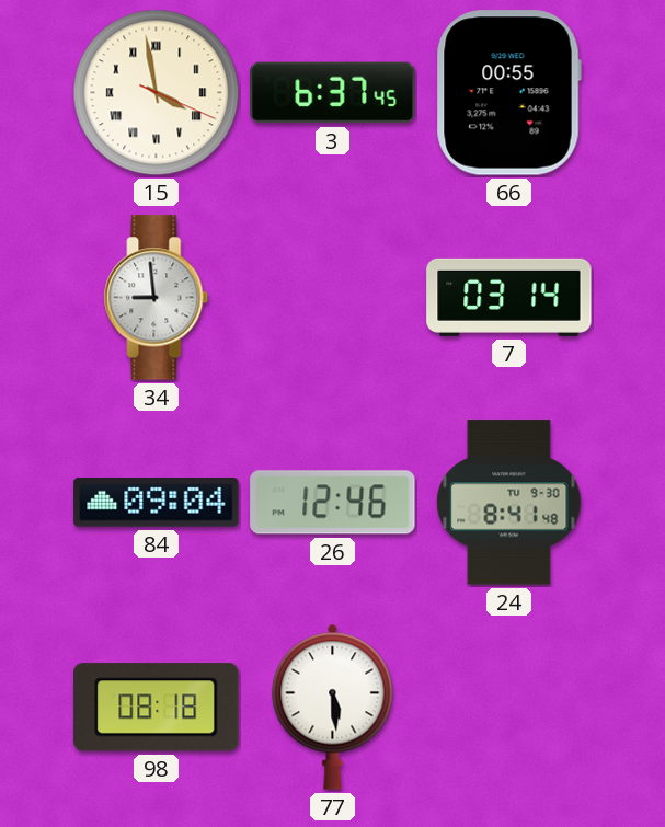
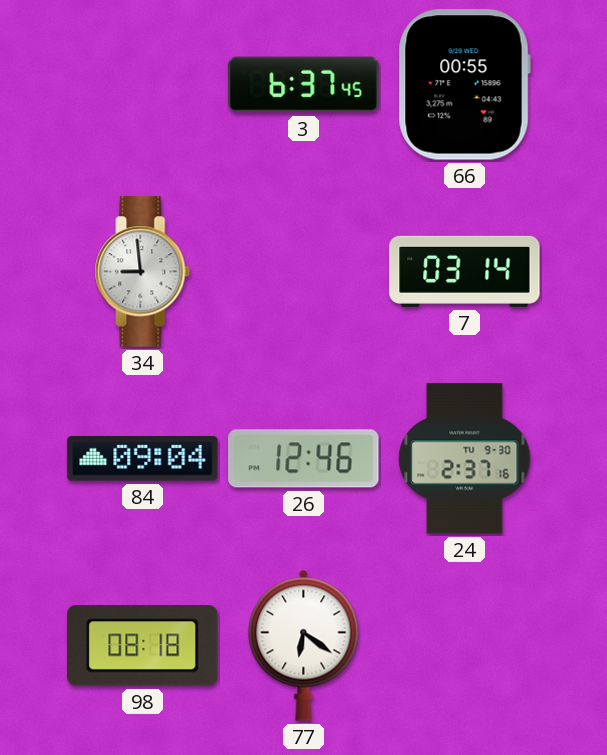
15: 3:58 -> none
24: 8:41 -> 2:37
77: 5:29 -> 6:21
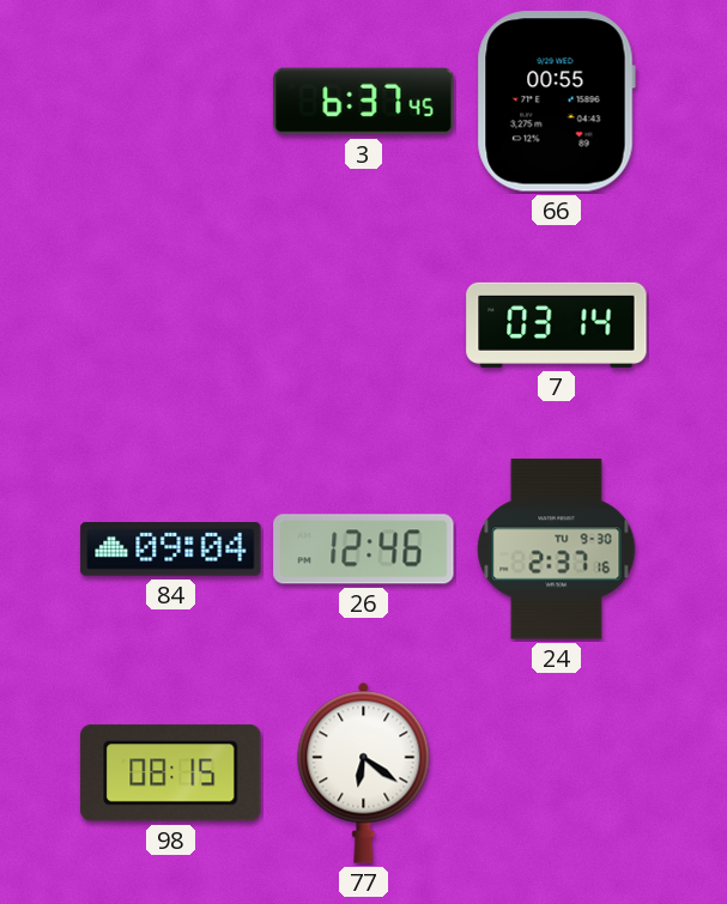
34: 8:59 -> none
98: 08:18 -> 08:15
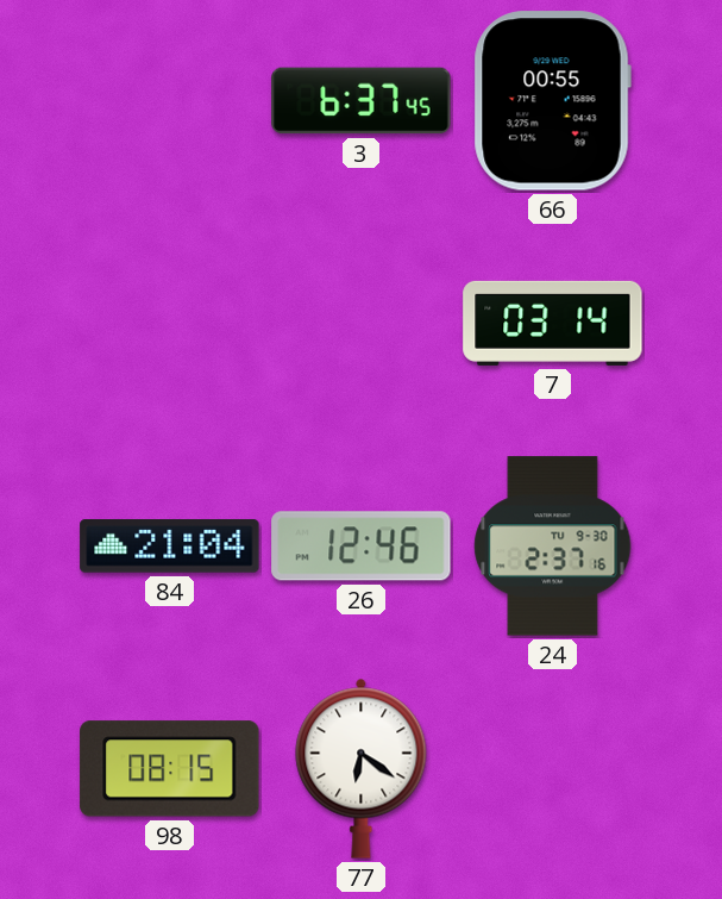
84: 09:04 -> 21:04
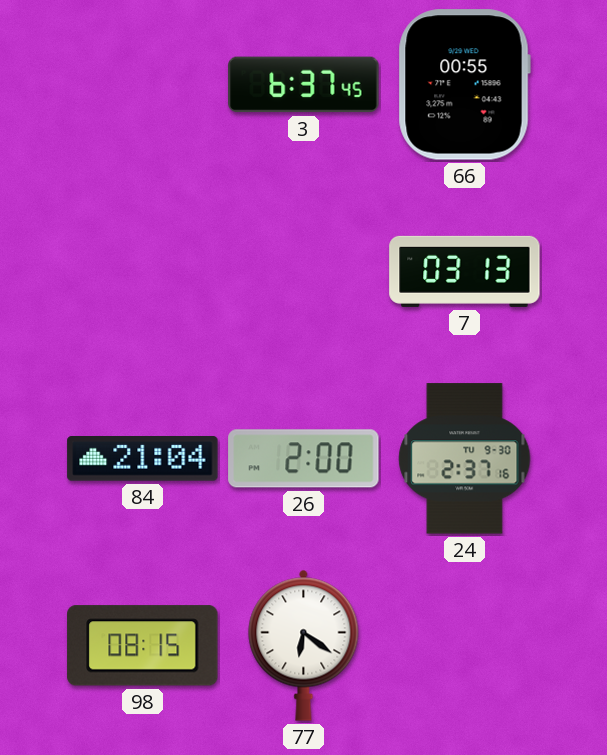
7: 03:14 -> 03:13
26: 12:46 -> 2:00
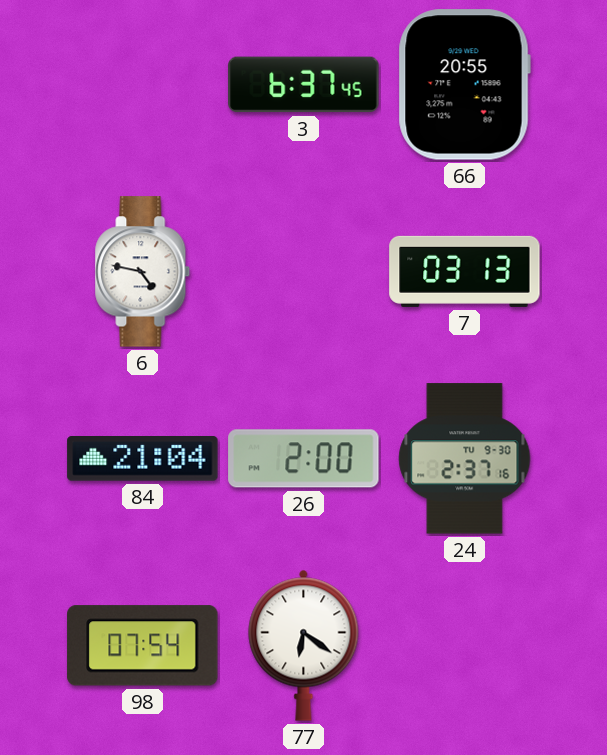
66: 00:55 -> 20:55
6: none -> 4:47
98: 08:15 -> 07:54
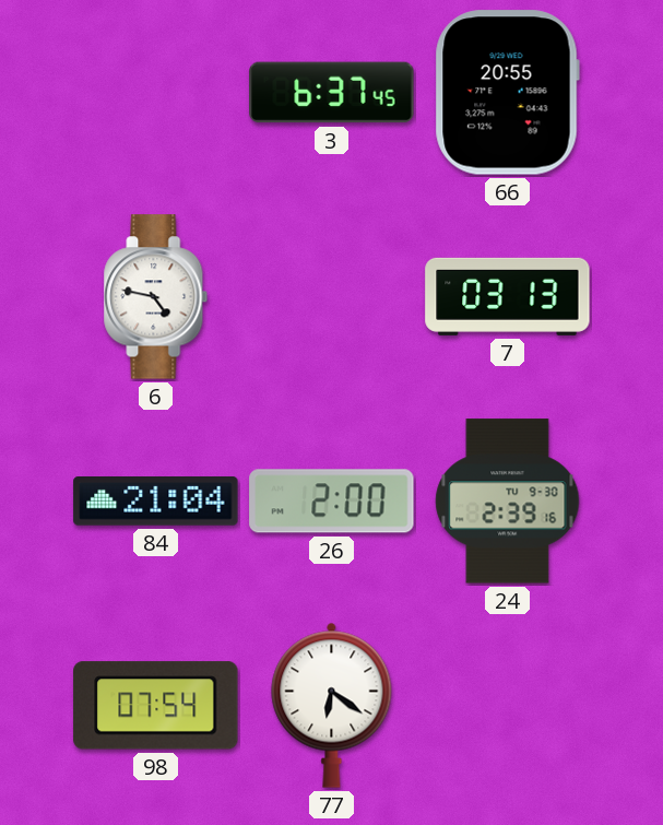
24: 2:37 -> 2:39
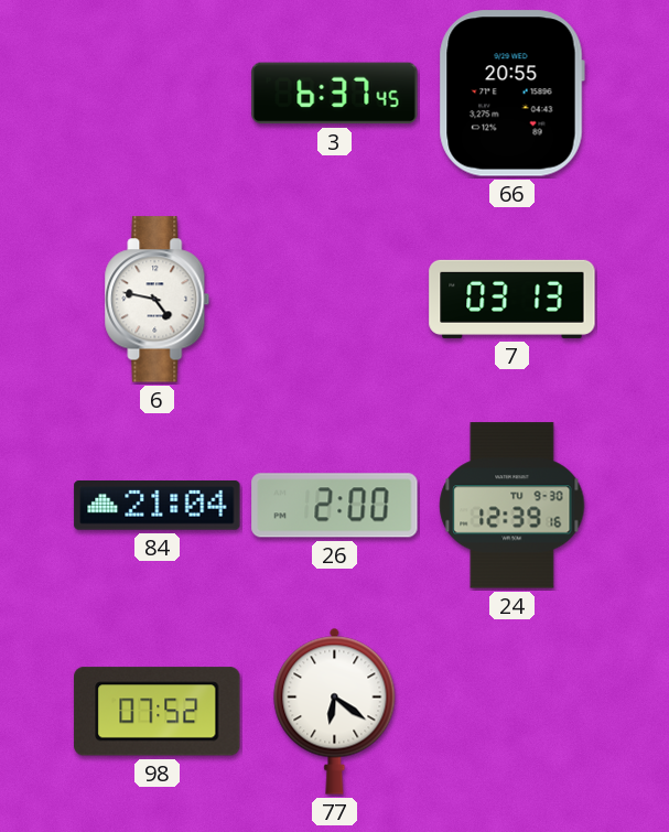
24: 2:39 -> 12:39
98: 07:54 -> 07:52
